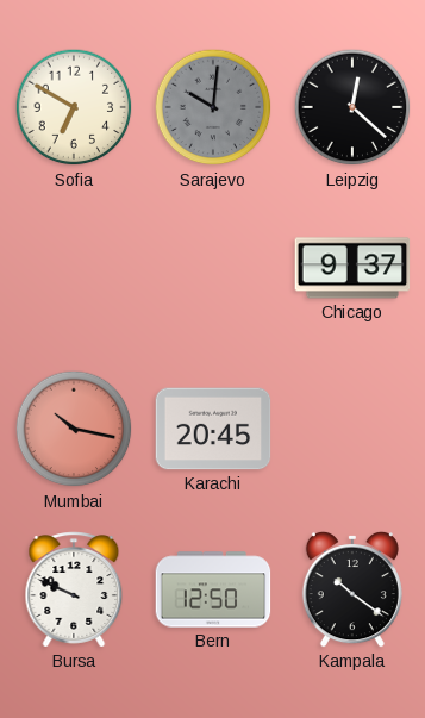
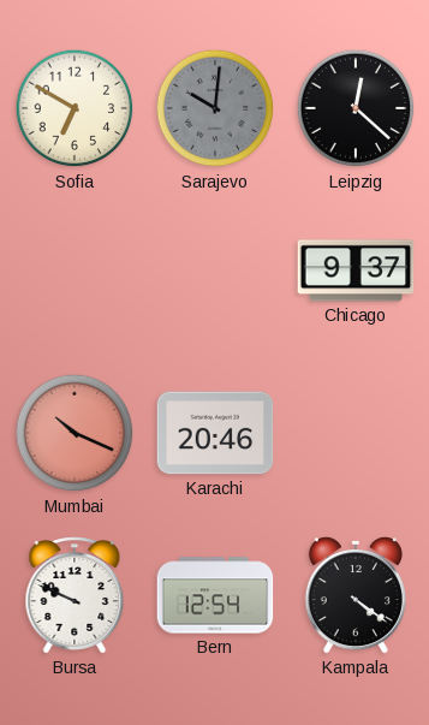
Mumbai: 10:17 -> 10:19
Karachi: 20:45 -> 20:46
Bern: 12:50 -> 12:54
Kampala: 10:21 -> 4:21
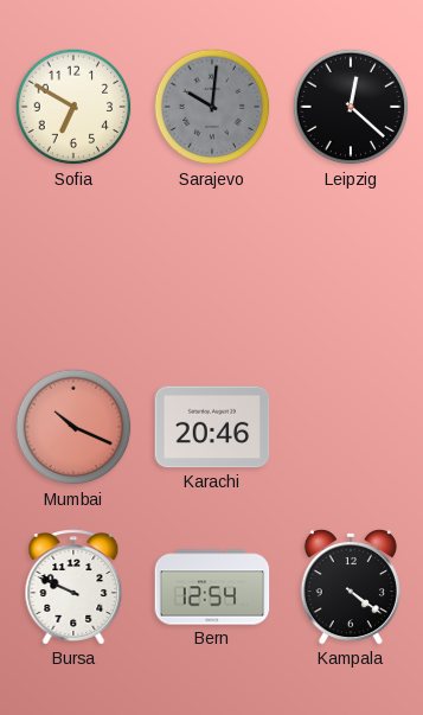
Chicago: 9:37 -> none
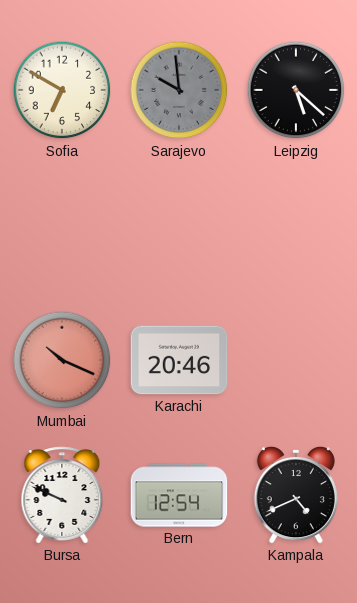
Sarajevo: 10:01 -> 9:59
Leipzig: 12:22 -> 5:22
Kampala: 4:21 -> 4:41
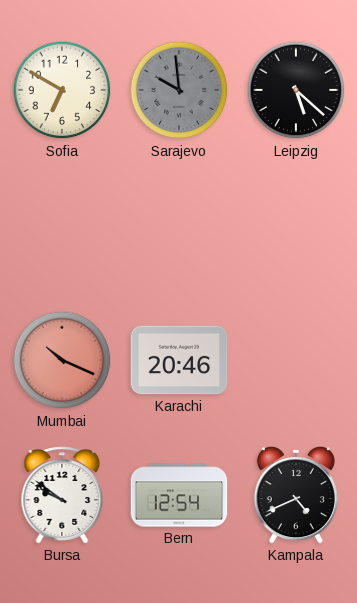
Bursa: 9:49 -> 9:51
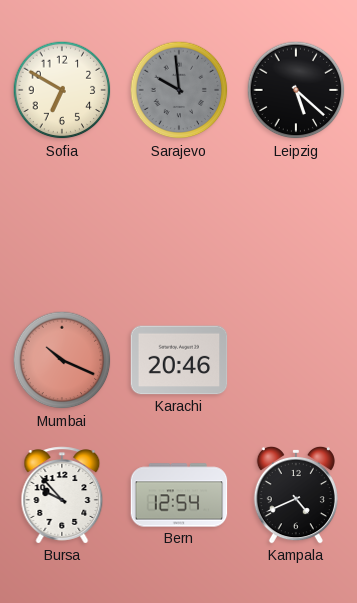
Bursa: 9:51 -> 9:53
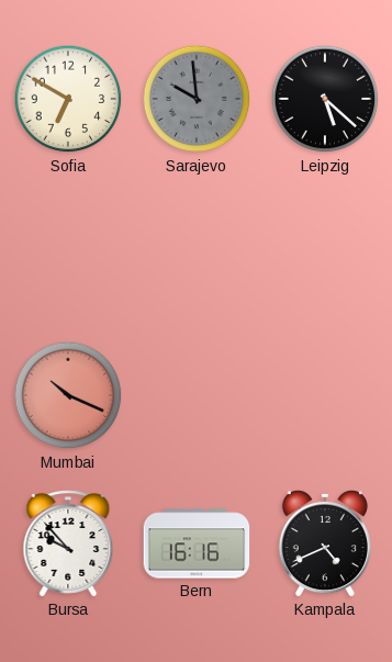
Karachi: 20:46 -> none
Bern: 12:54 -> 16:16
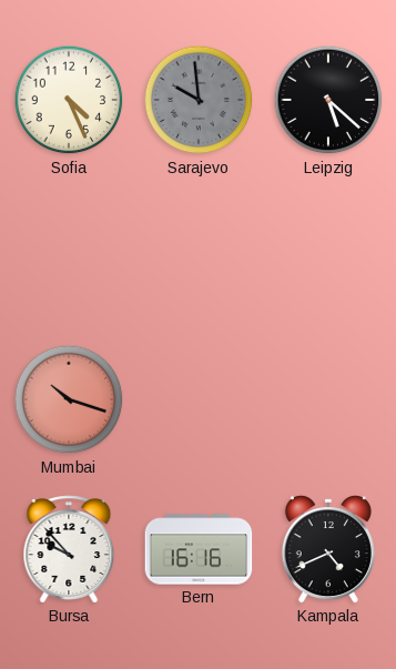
Sofia: 6:50 -> 4:26
Mumbai: 10:19 -> 10:18
